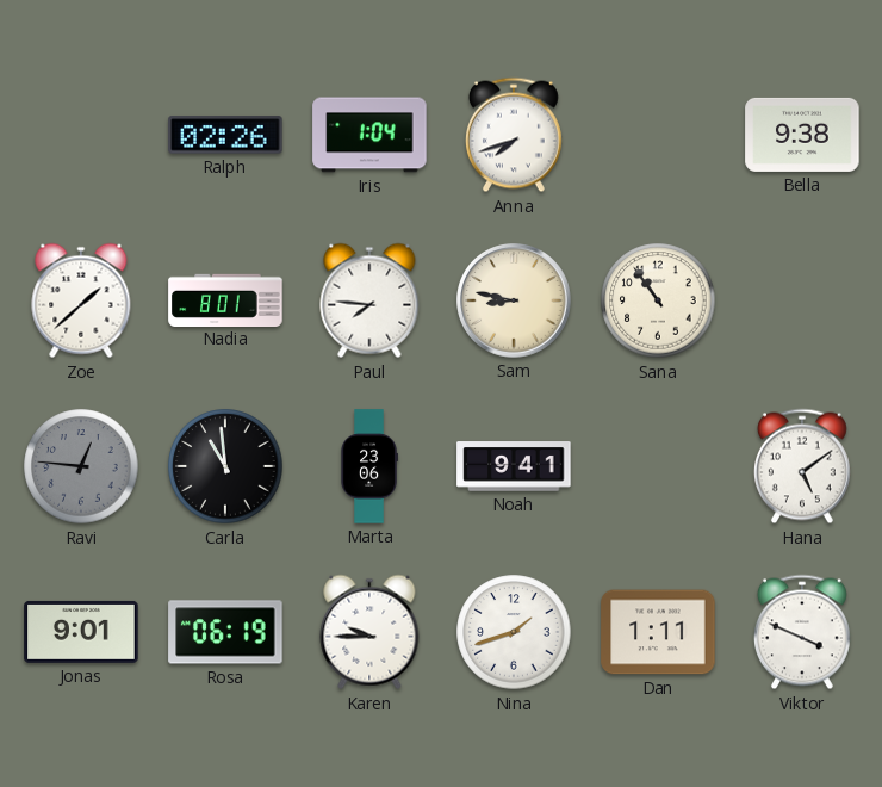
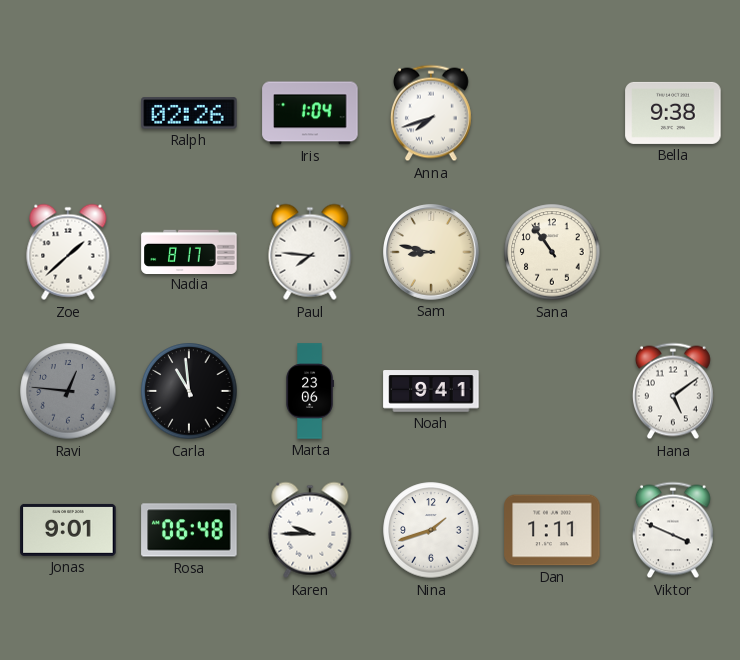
Nadia: 8:01 -> 8:17
Rosa: 06:19 -> 06:48
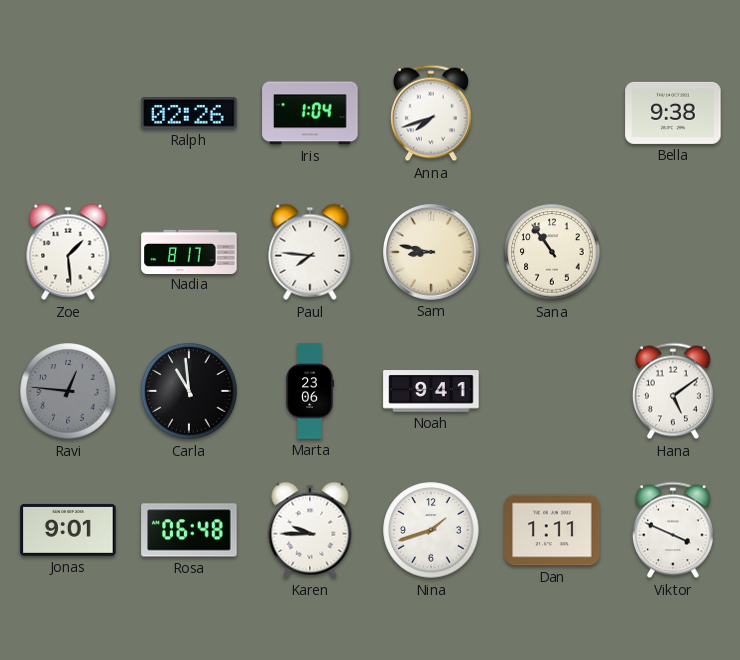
Zoe: 1:38 -> 1:29
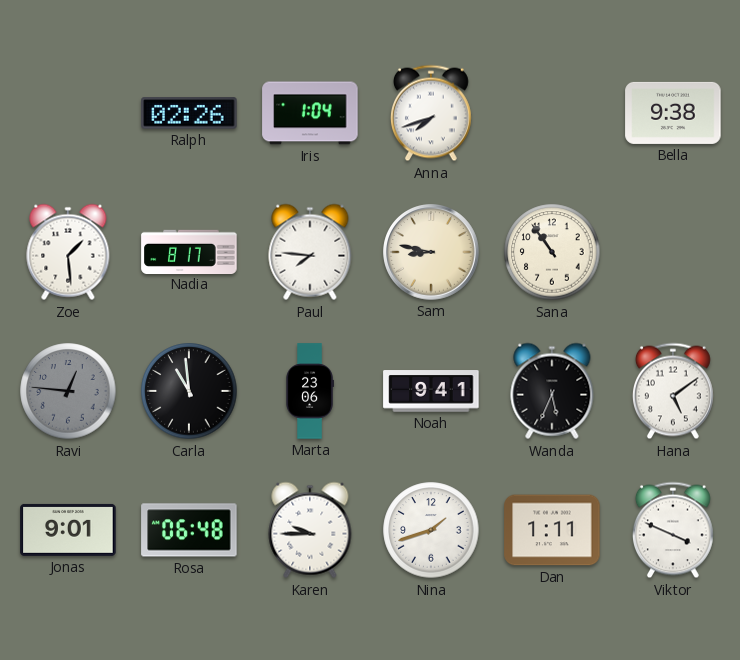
Wanda: none -> 5:34
